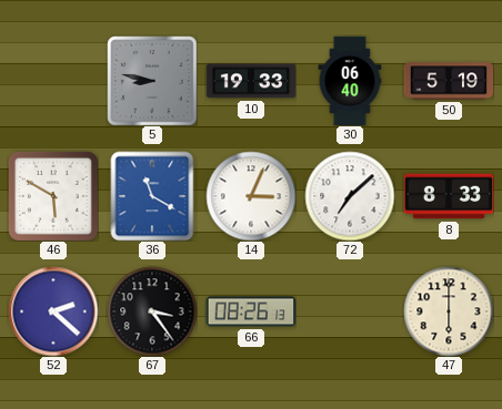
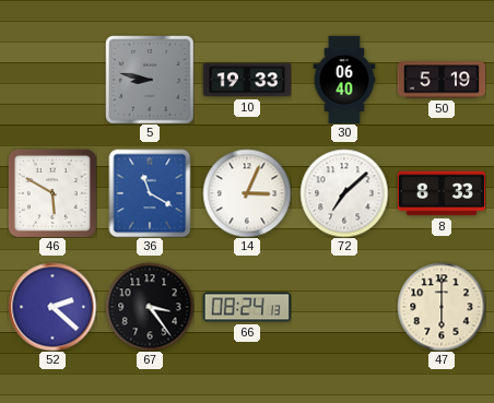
66: 08:26 -> 08:24
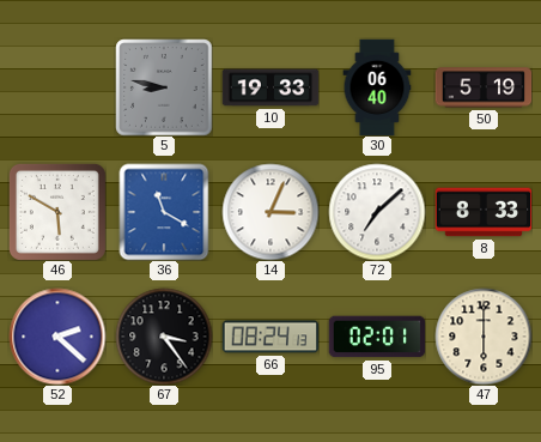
95: none -> 02:01
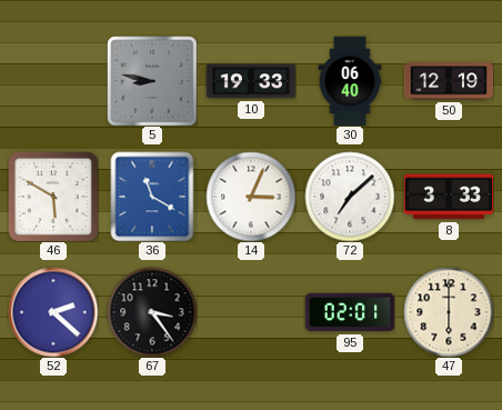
50: 5:19 -> 12:19
8: 8:33 -> 3:33
66: 08:24 -> none
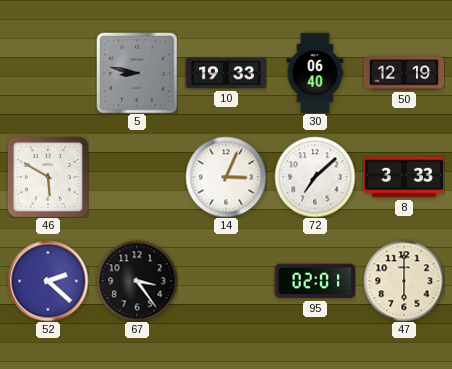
36: 11:20 -> none
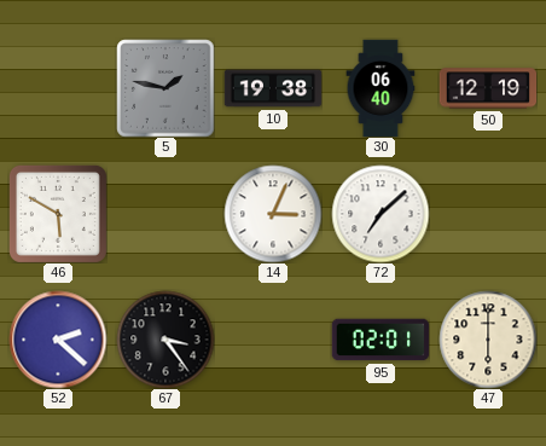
5: 8:47 -> 1:47
10: 19:33 -> 19:38
8: 3:33 -> none
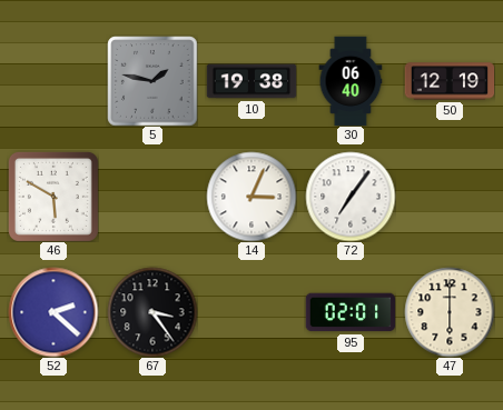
72: 7:08 -> 7:06
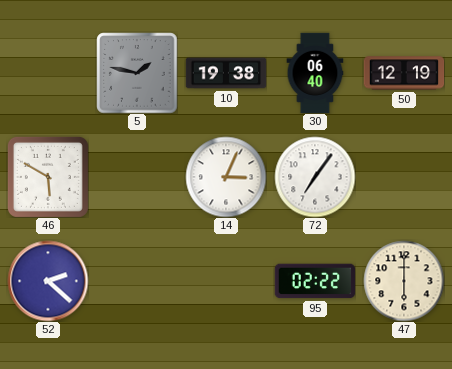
67: 3:24 -> none
95: 02:01 -> 02:22
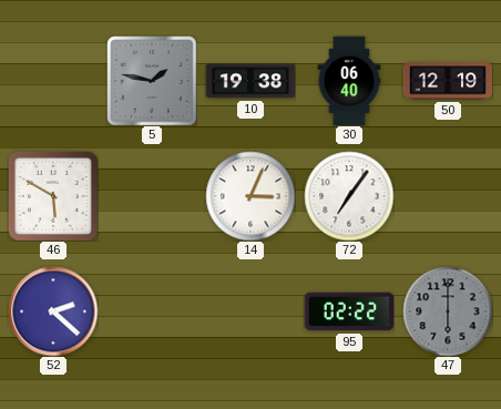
47 dial: cream -> grey
